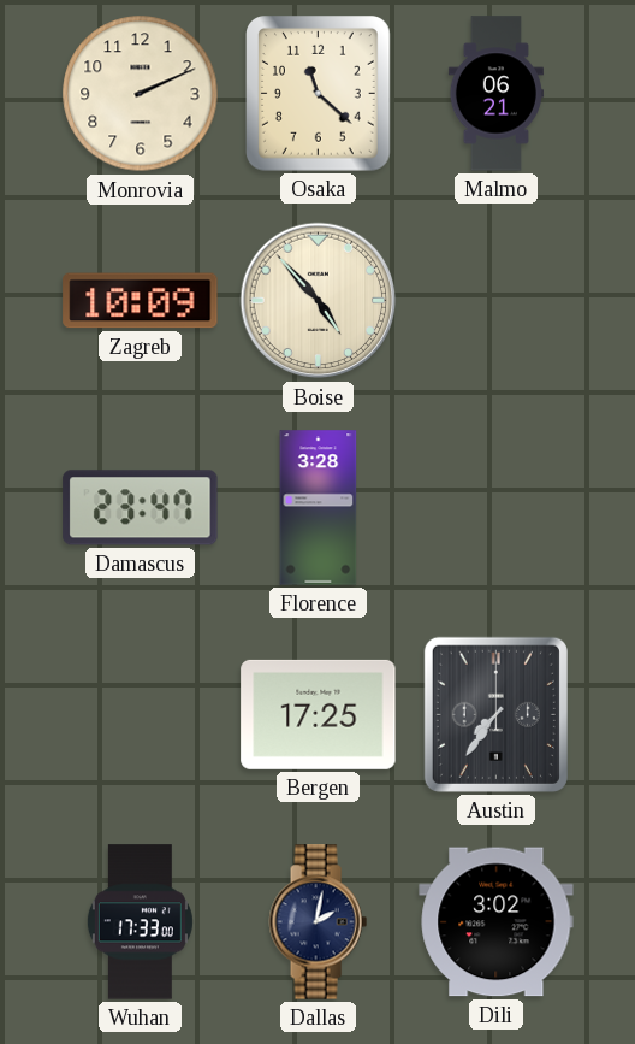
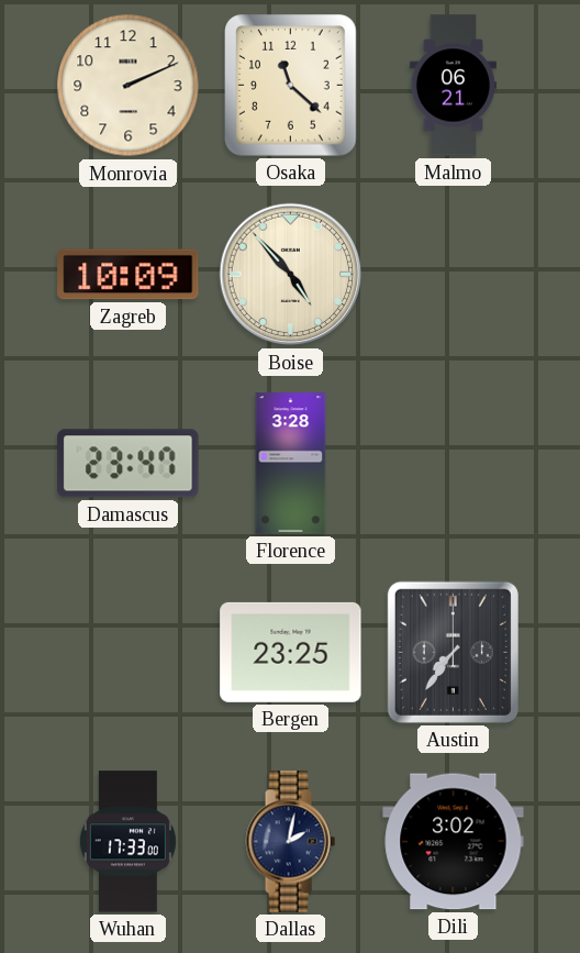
Bergen: 17:25 -> 23:25
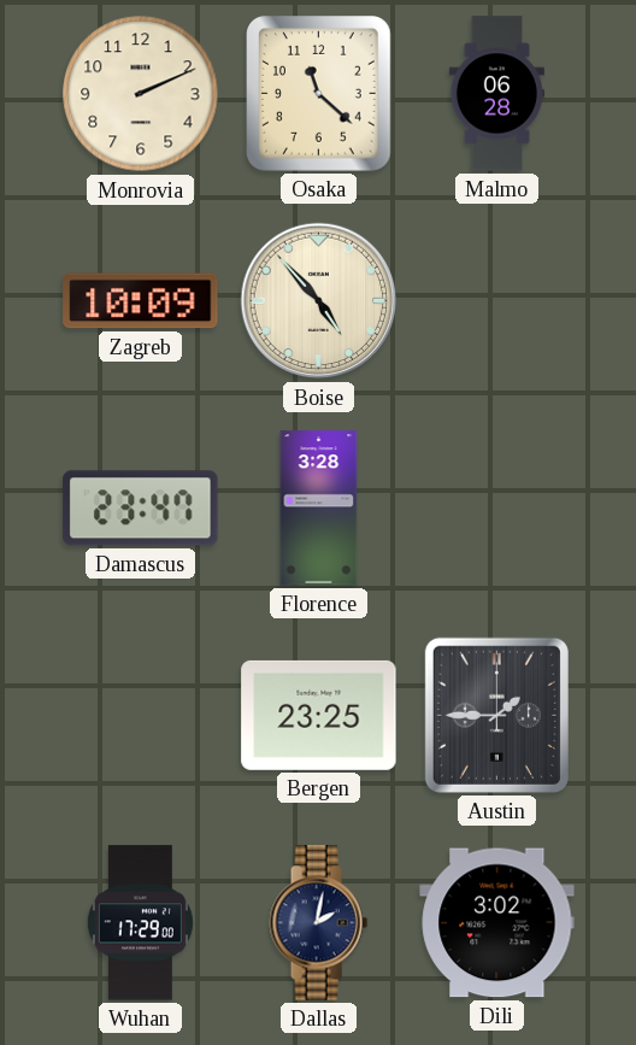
Malmo: 06:21 -> 06:28
Austin: 7:36 -> 1:45
Wuhan: 17:33 -> 17:29
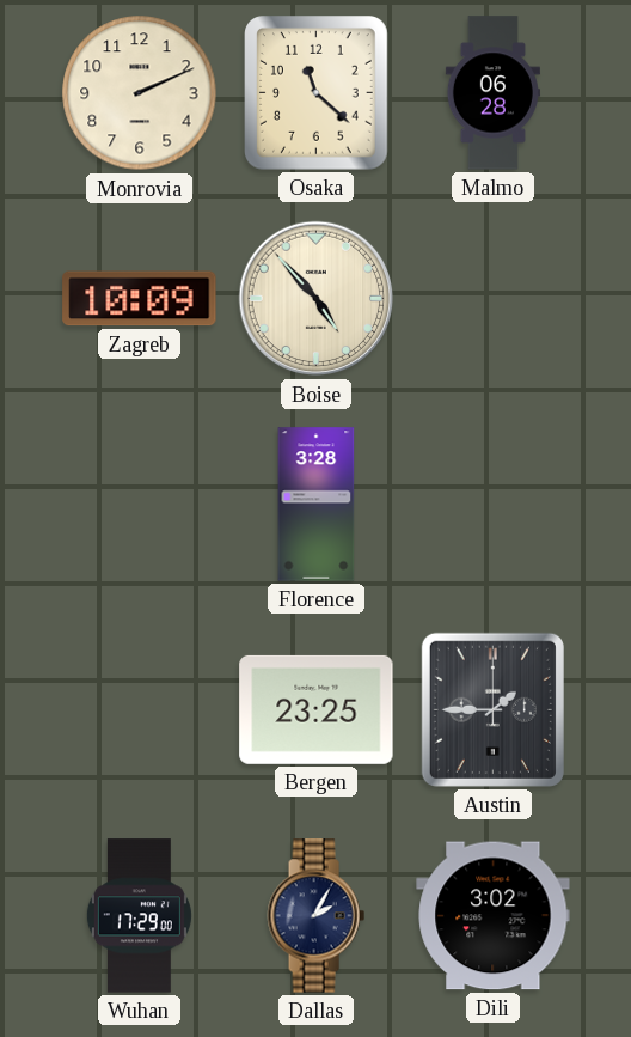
Damascus: 23:47 -> none
Dallas: 2:02 -> 2:05
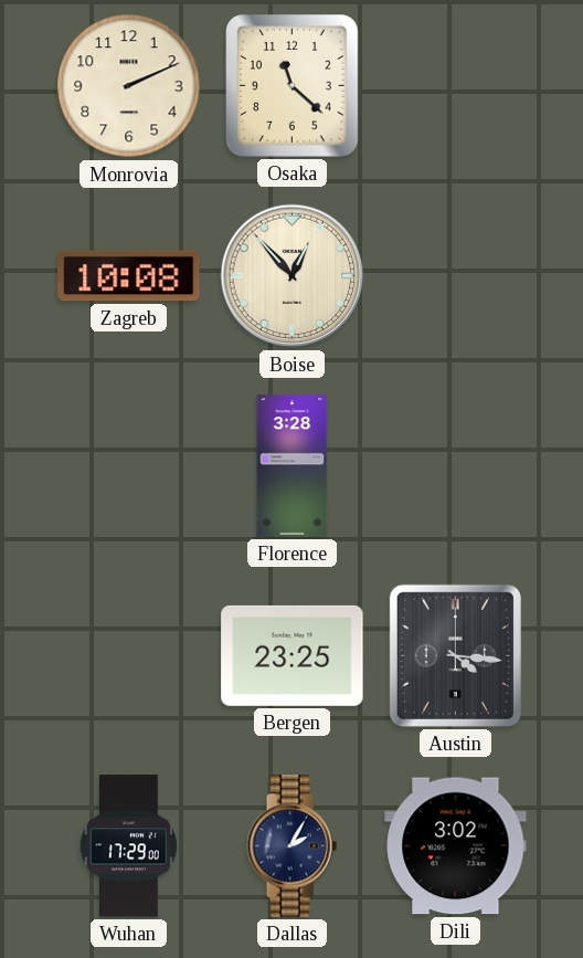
Malmo: 06:28 -> none
Zagreb: 10:09 -> 10:08
Boise: 4:53 -> 12:53
Austin: 1:45 -> 4:16
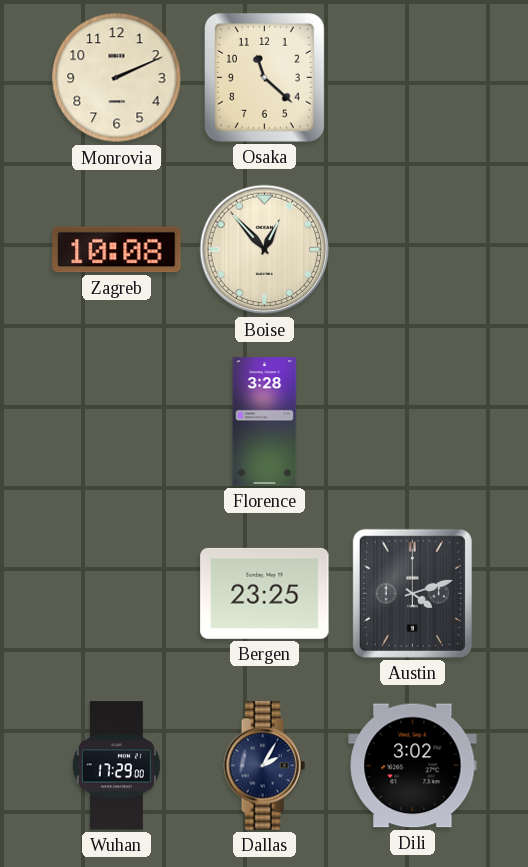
Austin: 4:16 -> 4:12
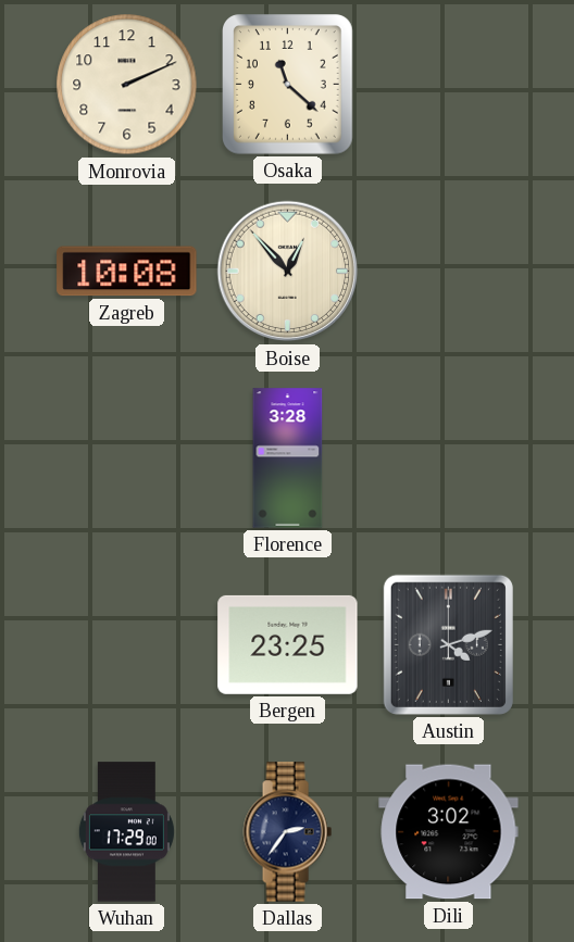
Dallas: 2:05 -> 2:36
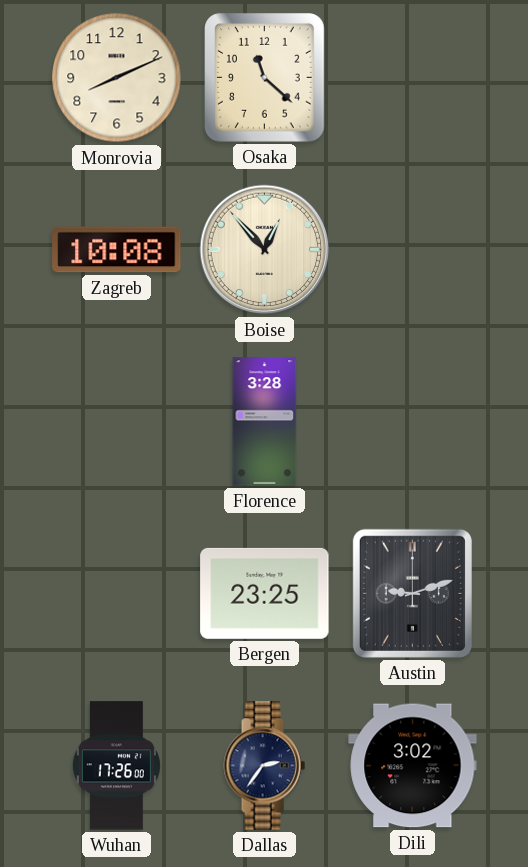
Monrovia: 2:11 -> 8:11
Austin: 4:12 -> 9:12
Wuhan: 17:29 -> 17:26
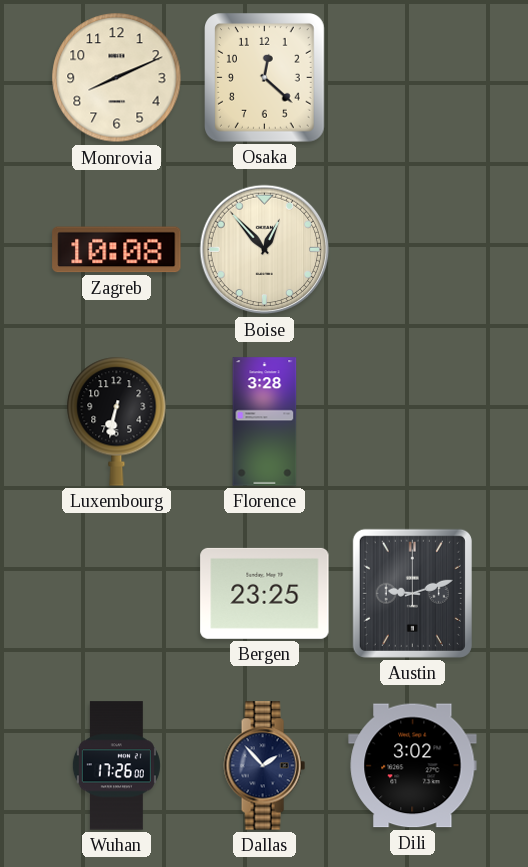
Osaka: 11:22 -> 12:22
Luxembourg: none -> 6:32
Dallas: 2:36 -> 1:53
